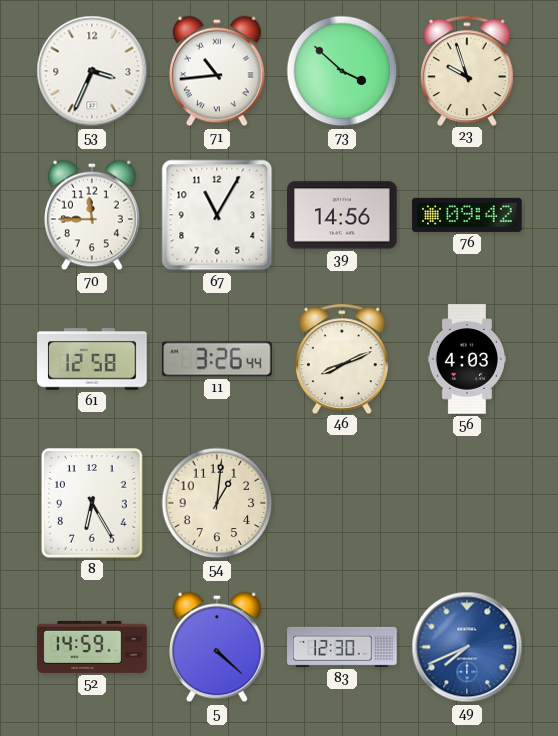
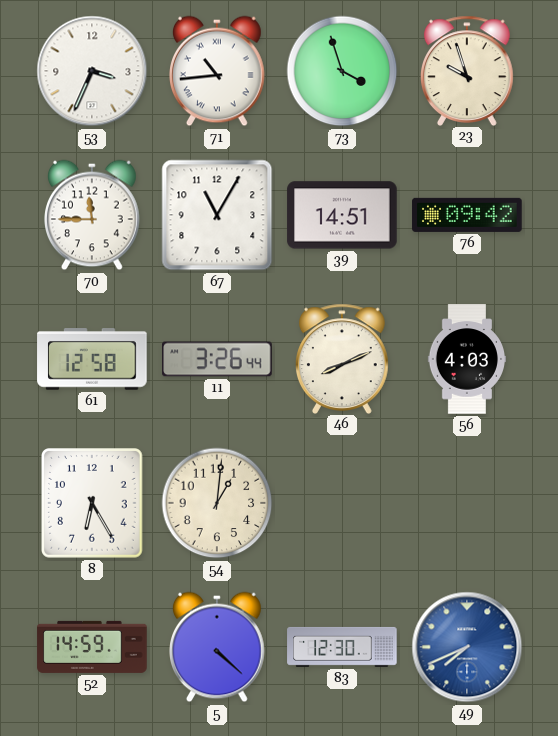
73: 3:52 -> 3:57
39: 14:56 -> 14:51
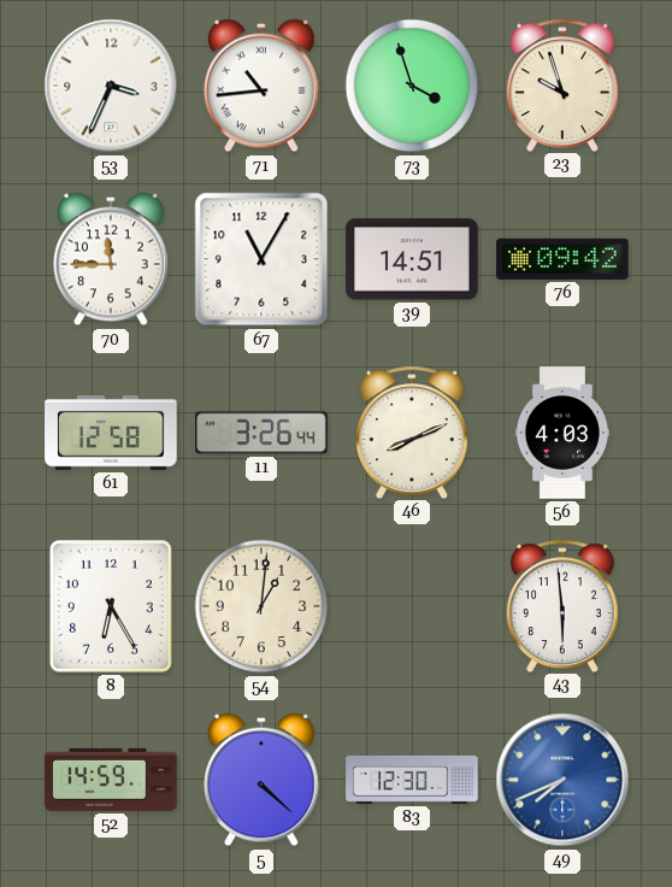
43: none -> 5:59
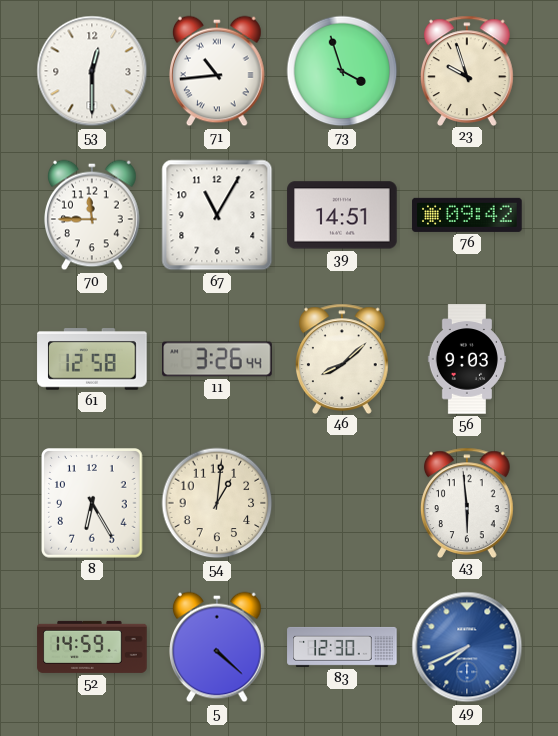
53: 3:34 -> 12:30
46: 8:11 -> 8:08
56: 4:03 -> 9:03
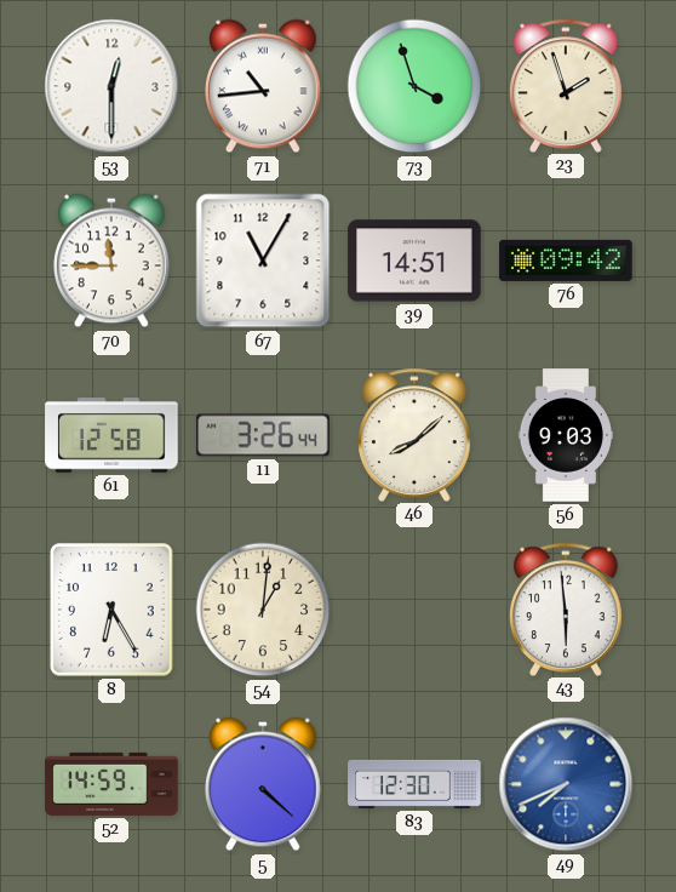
23: 9:57 -> 1:57
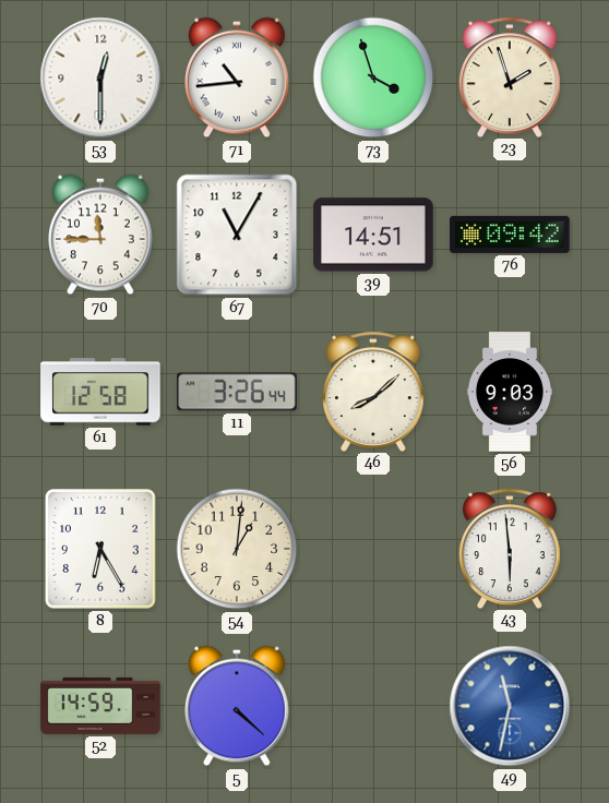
83: 12:30 -> none
49: 7:41 -> 11:32
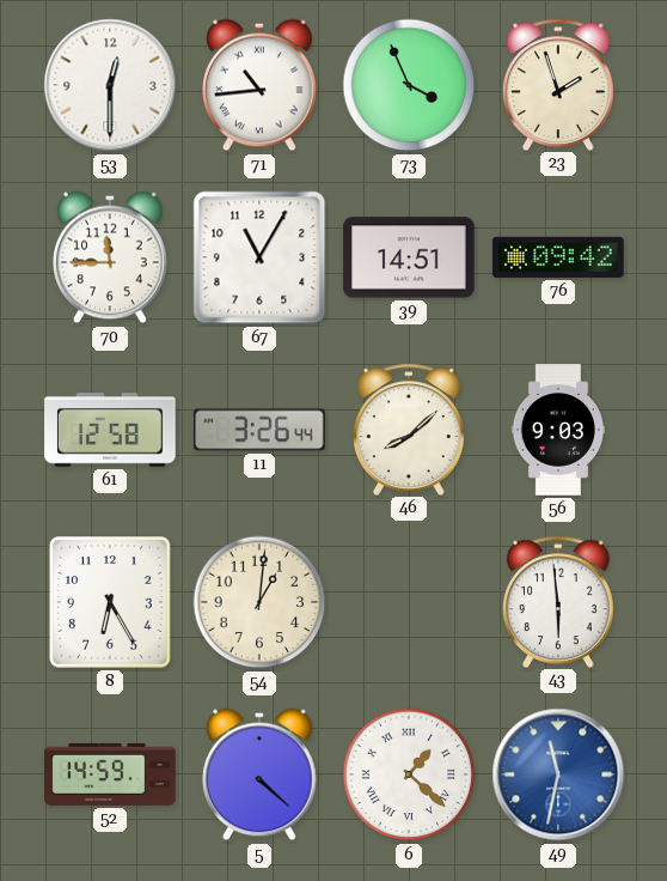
73: 3:57 -> 3:56
6: none -> 1:22
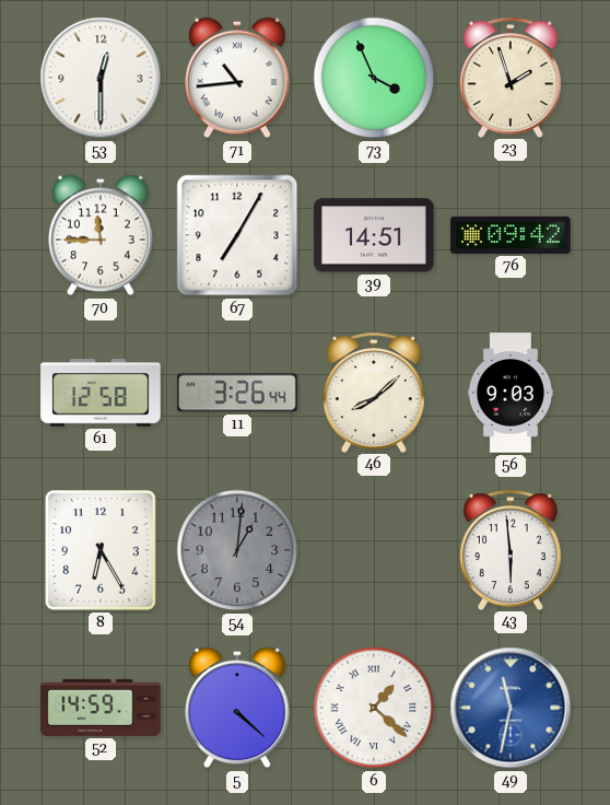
67: 11:05 -> 7:05
54 dial: cream -> grey
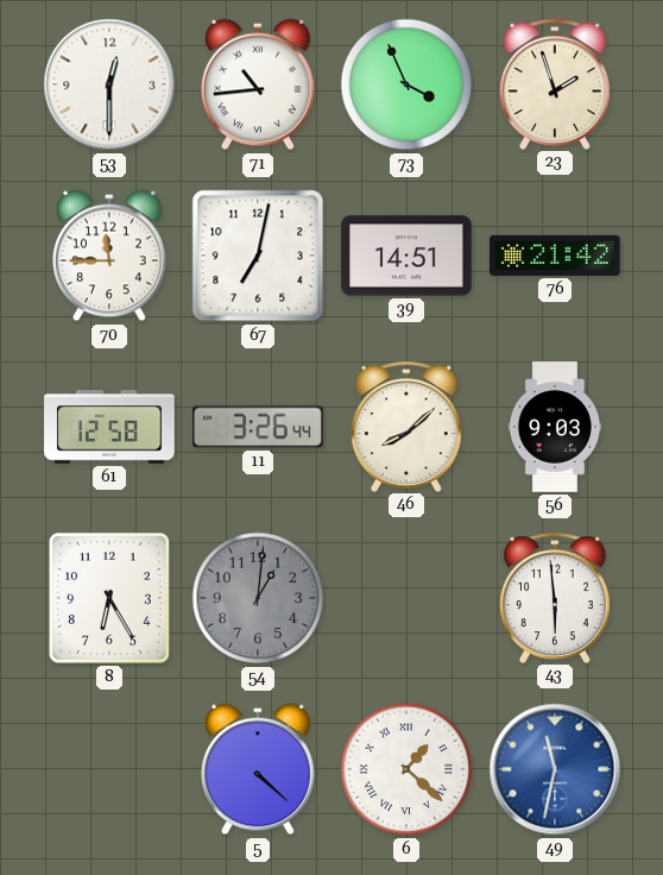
67: 7:05 -> 7:02
76: 09:42 -> 21:42
52: 14:59 -> none
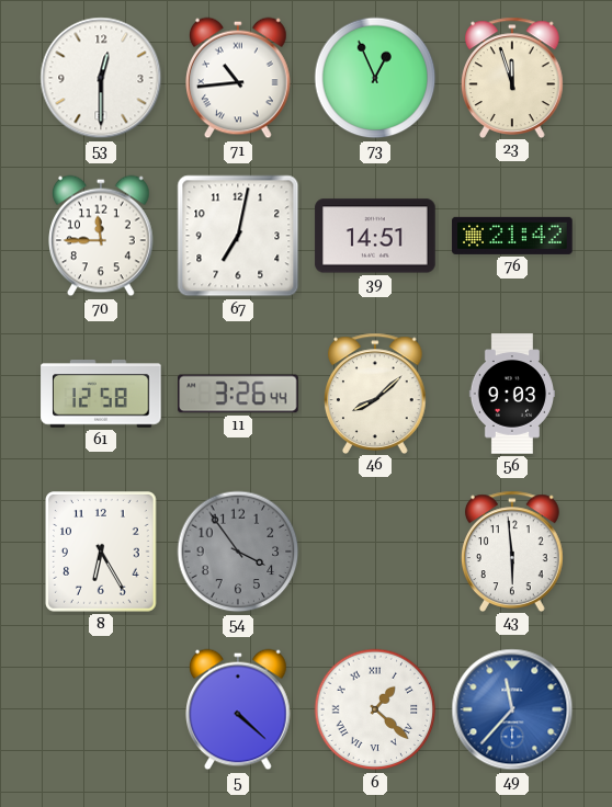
73: 3:56 -> 12:56
23: 1:57 -> 11:57
54: 1:01 -> 3:54
49: 11:32 -> 11:37
